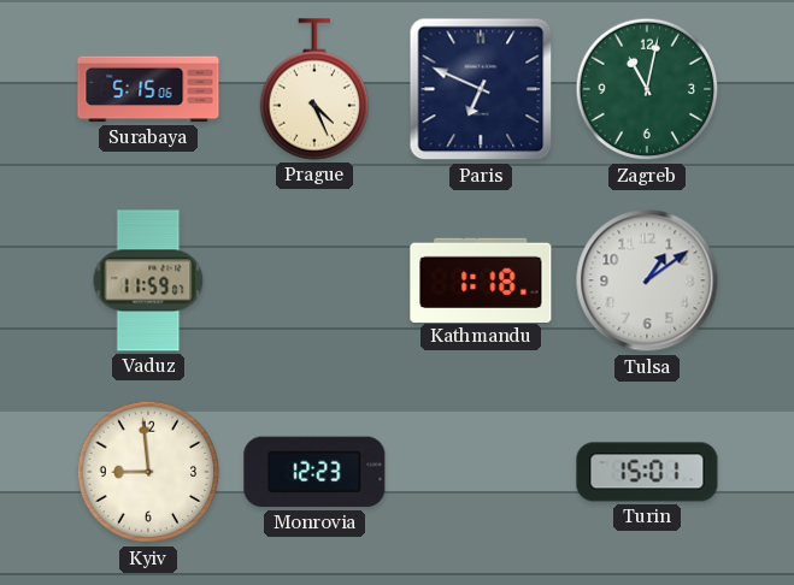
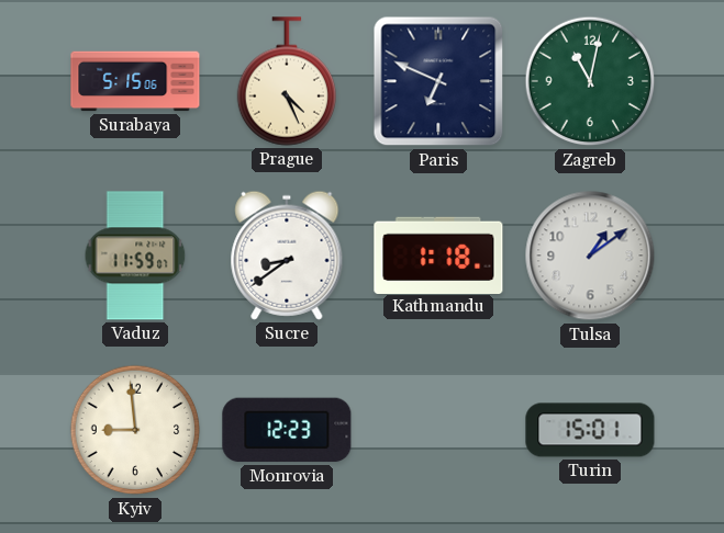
Sucre: none -> 8:39
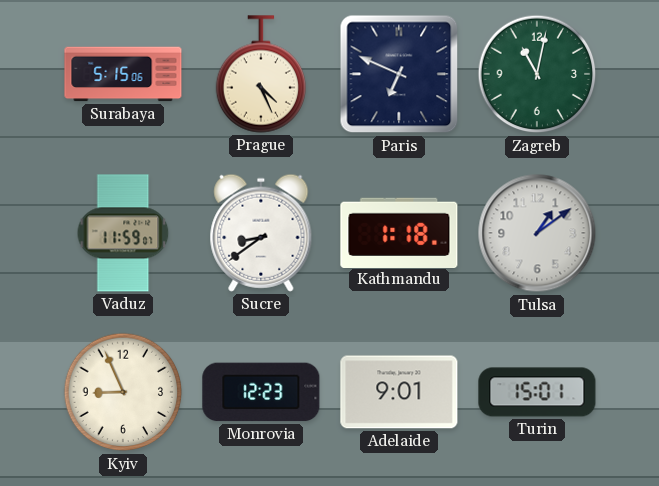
Kyiv: 8:59 -> 8:56
Adelaide: none -> 9:01
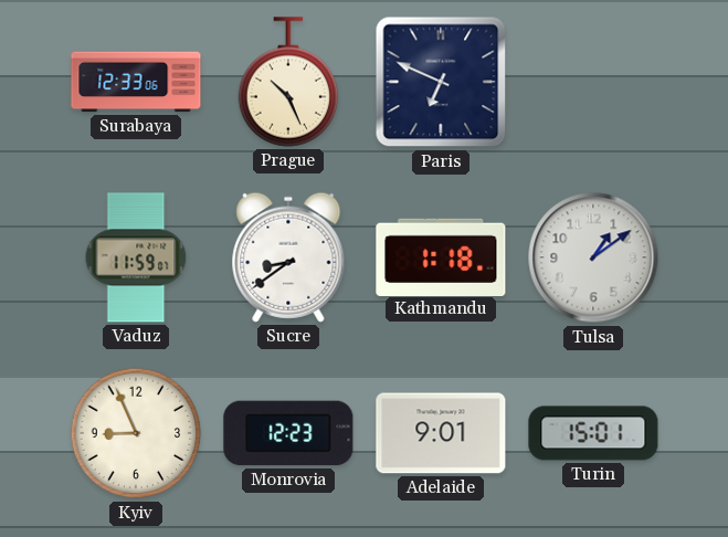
Surabaya: 5:15 -> 12:33
Prague: 4:26 -> 10:26
Zagreb: 11:02 -> none
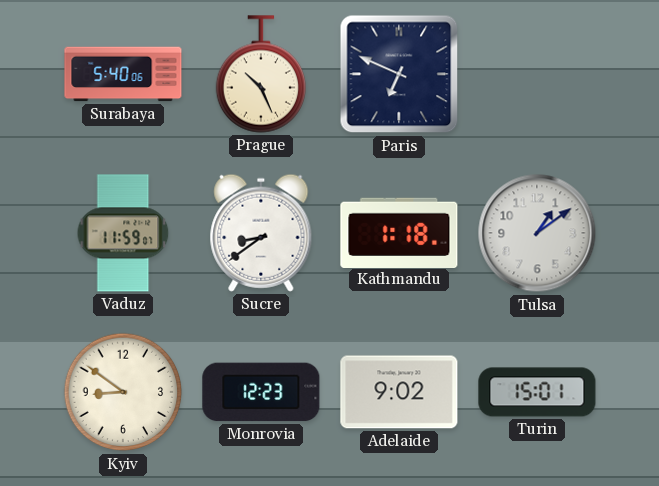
Surabaya: 12:33 -> 5:40
Kyiv: 8:56 -> 8:51
Adelaide: 9:01 -> 9:02
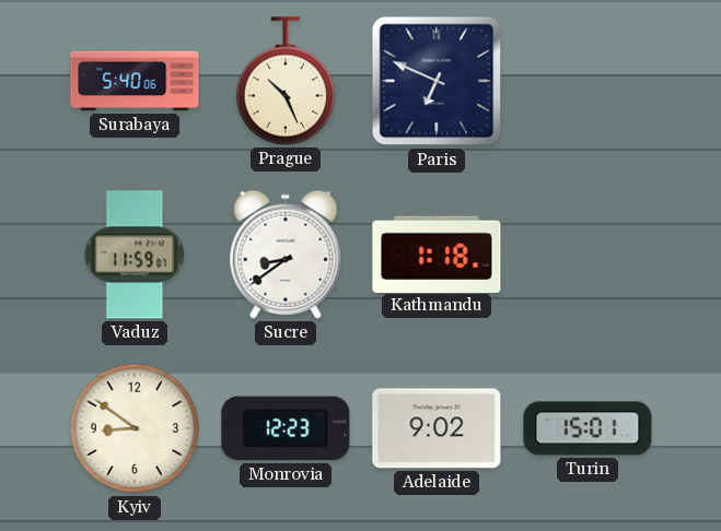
Tulsa: 1:09 -> none
